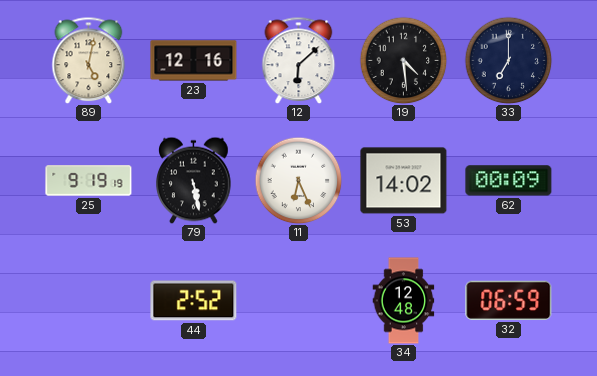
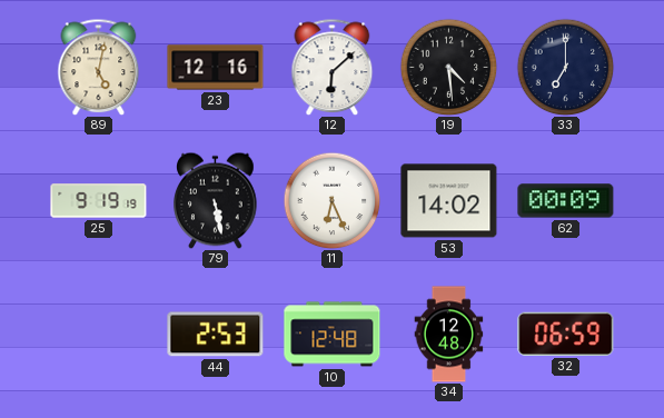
44: 2:52 -> 2:53
10: none -> 12:48
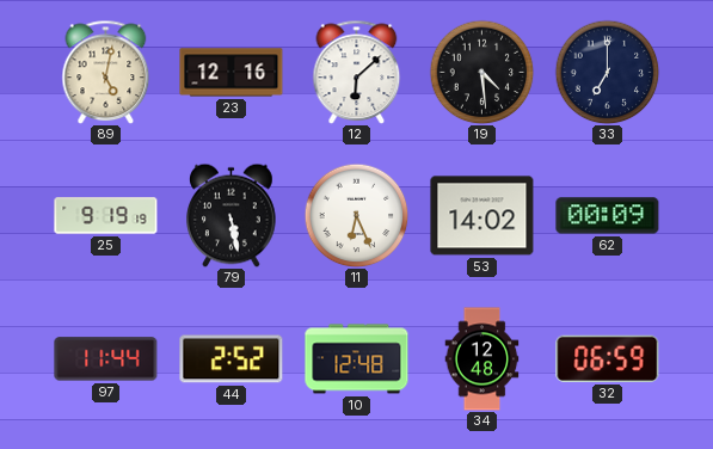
97: none -> 11:44
44: 2:53 -> 2:52
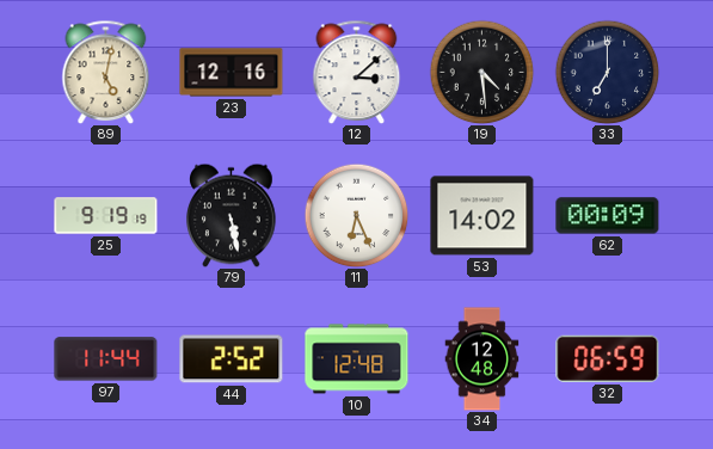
12: 6:08 -> 3:08
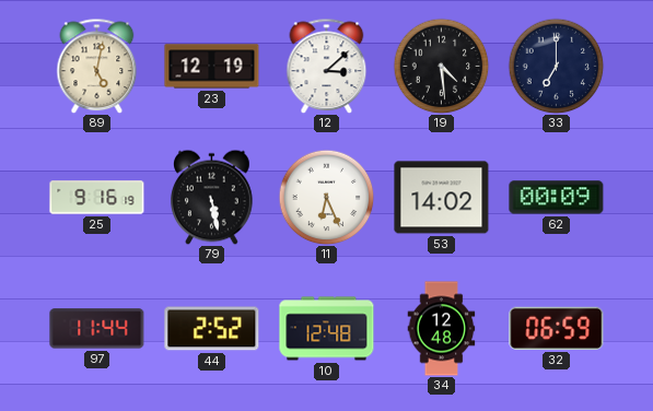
23: 12:16 -> 12:19
25: 9:19 -> 9:16
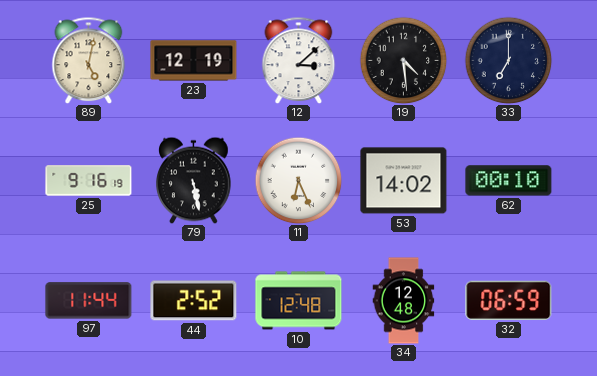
62: 00:09 -> 00:10
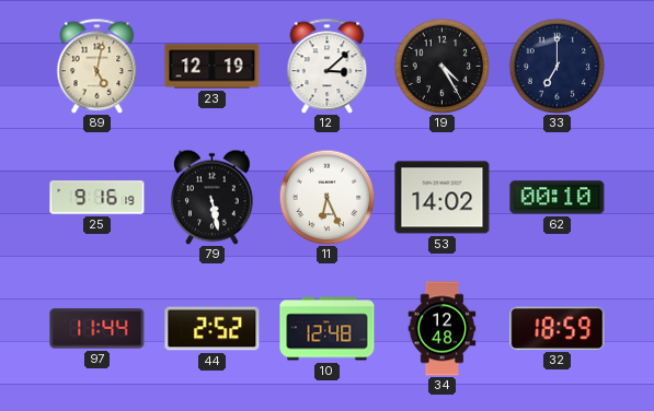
19: 4:29 -> 4:25
32: 06:59 -> 18:59
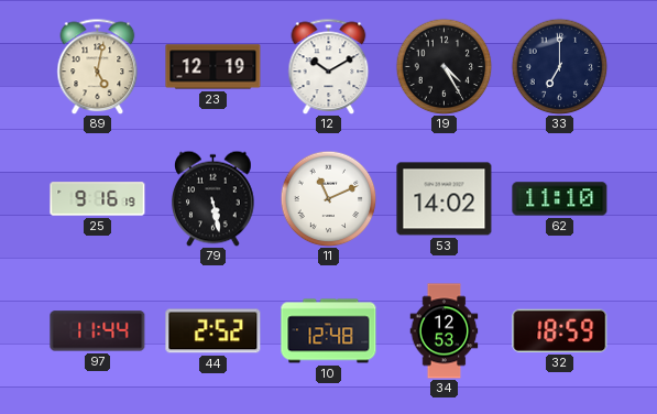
12: 3:08 -> 10:10
11: 6:26 -> 11:11
62: 00:10 -> 11:10
34: 12:48 -> 12:53
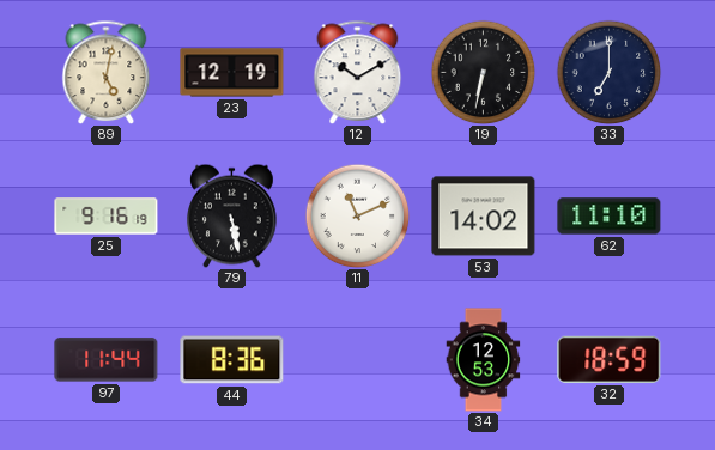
19: 4:25 -> 6:32
44: 2:52 -> 8:36
10: 12:48 -> none
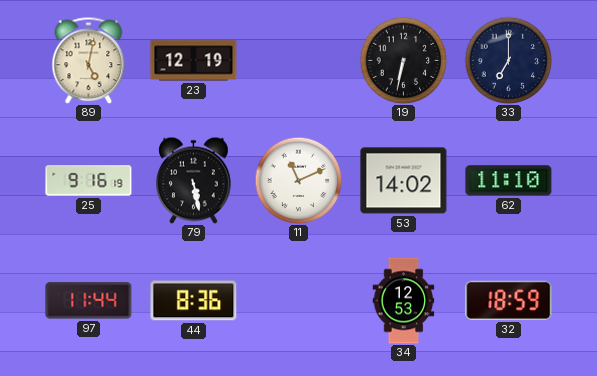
12: 10:10 -> none
